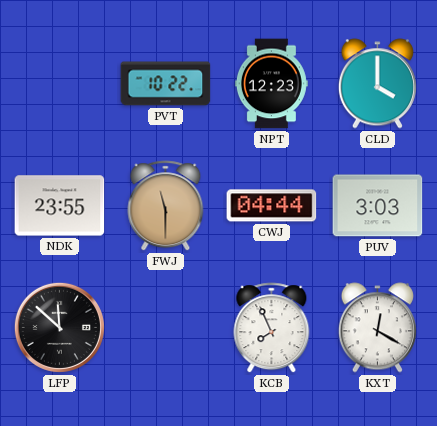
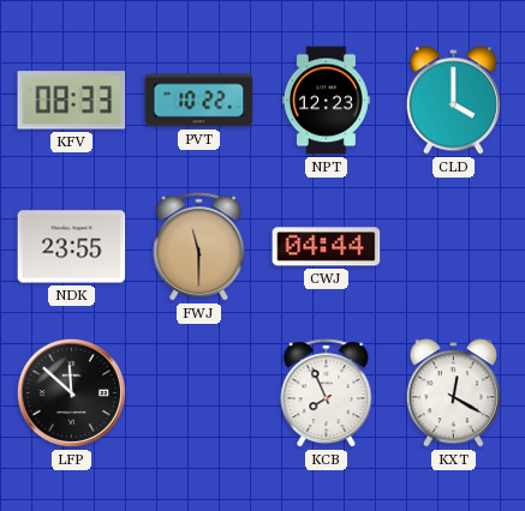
KFV: none -> 08:33
PUV: 3:03 -> none
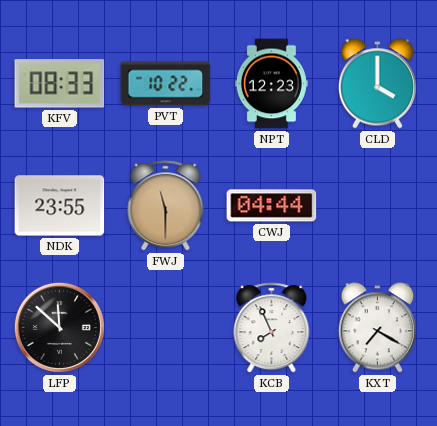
KXT: 12:20 -> 7:20
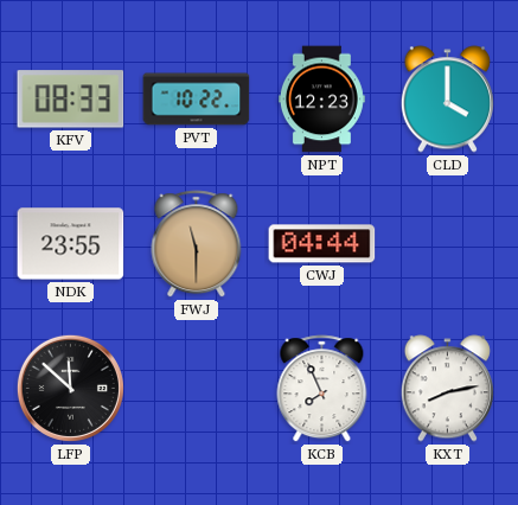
KXT: 7:20 -> 8:13
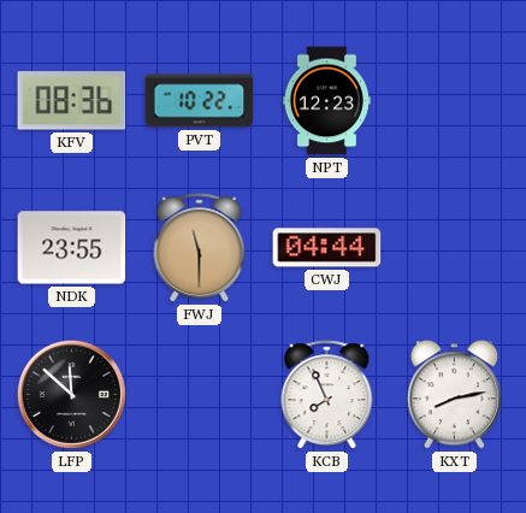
KFV: 08:33 -> 08:36
CLD: 4:00 -> none
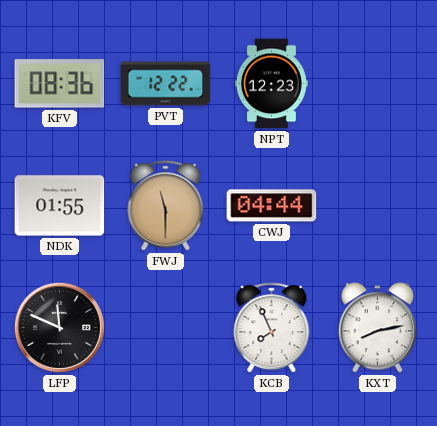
PVT: 10:22 -> 12:22
NDK: 23:55 -> 01:55
LFP: 11:52 -> 11:49
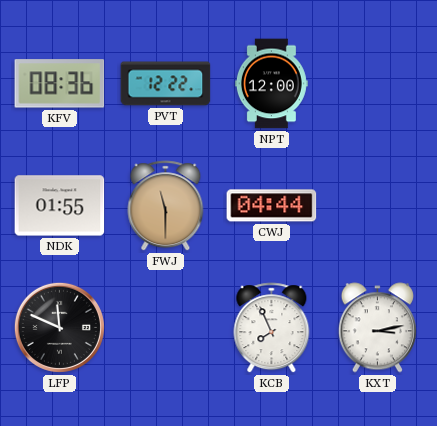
NPT: 12:23 -> 12:00
KXT: 8:13 -> 3:13
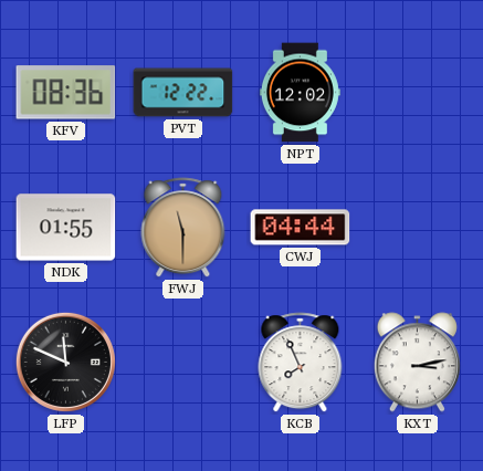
NPT: 12:00 -> 12:02
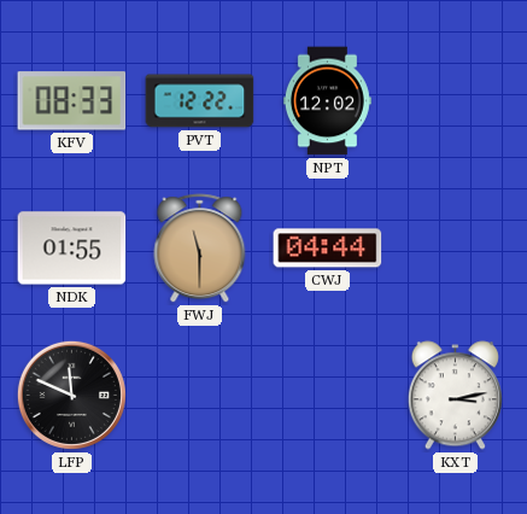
KFV: 08:36 -> 08:33
KCB: 7:56 -> none
